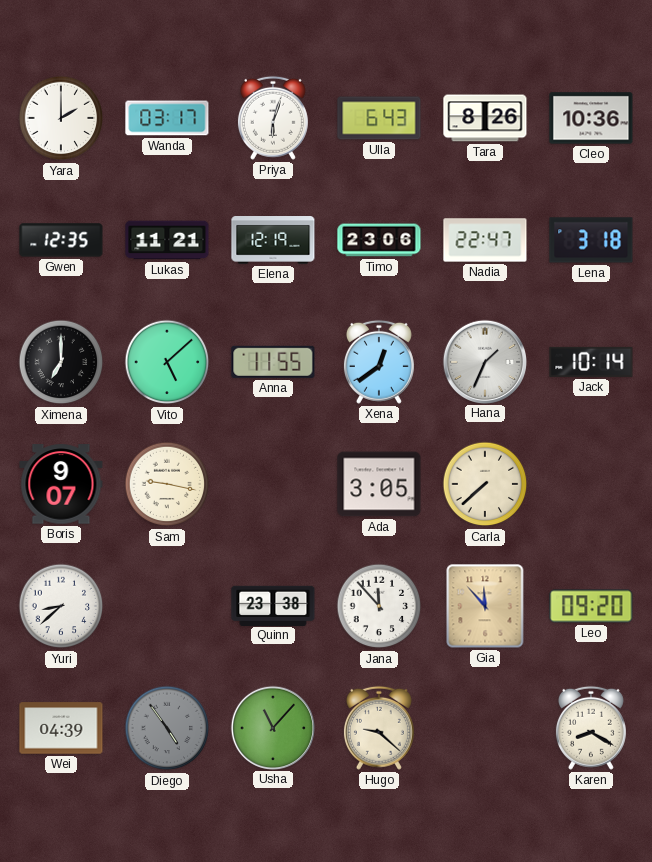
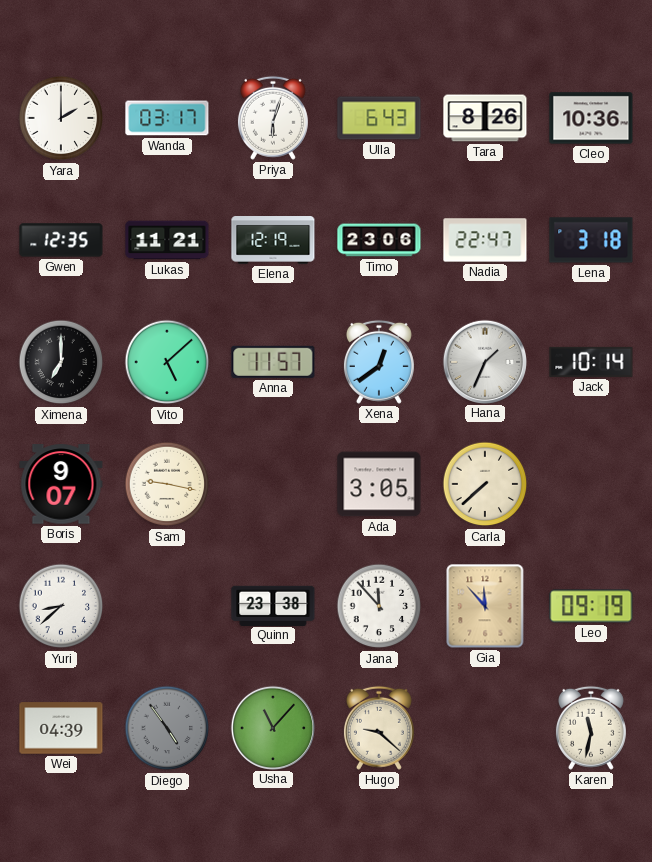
Anna: 11:55 -> 11:57
Leo: 09:20 -> 09:19
Karen: 8:20 -> 11:32
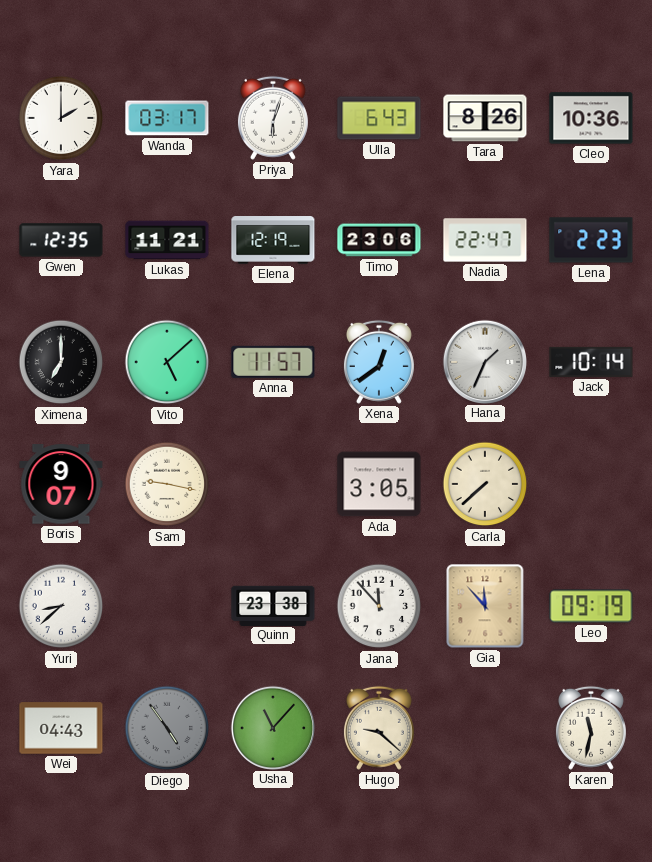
Lena: 3:18 -> 2:23
Wei: 04:39 -> 04:43
